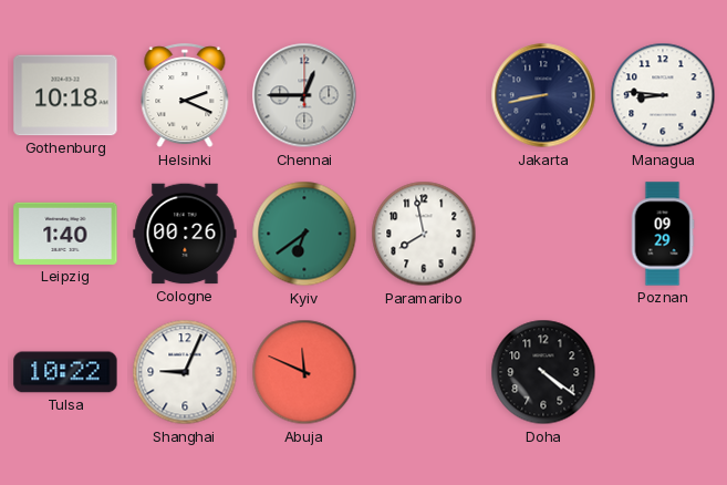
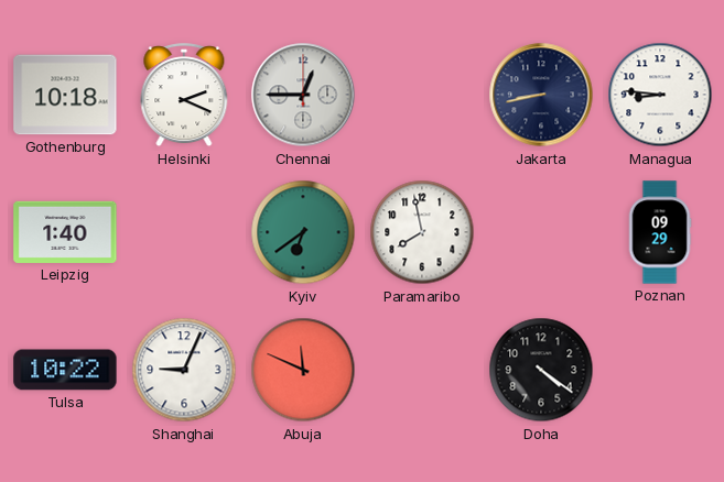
Cologne: 00:26 -> none
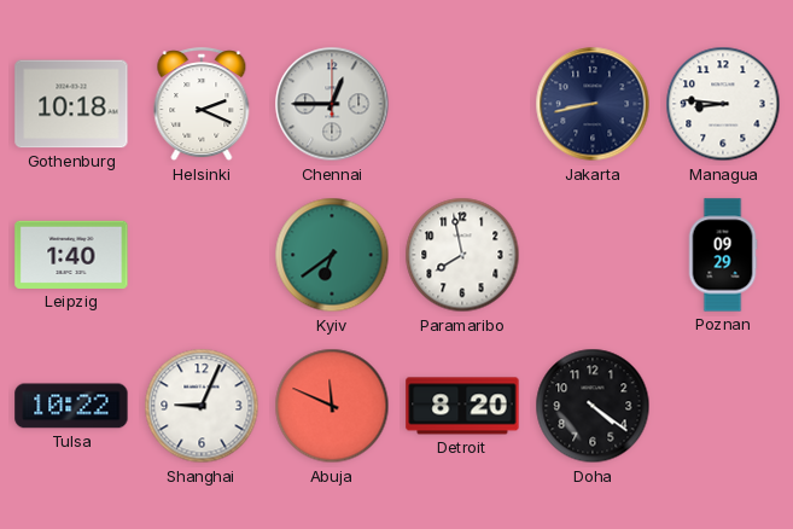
Detroit: none -> 8:20
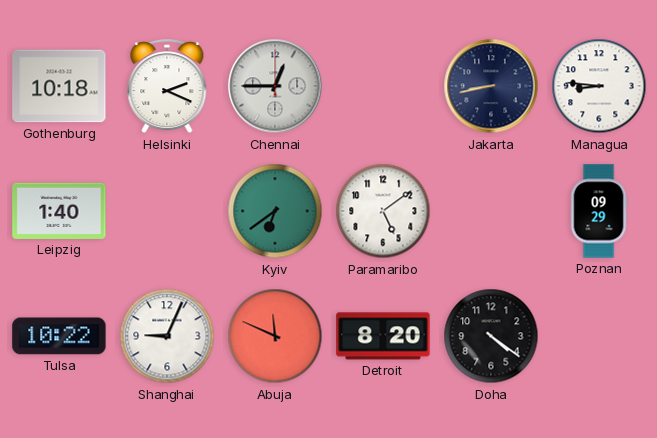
Paramaribo: 7:58 -> 5:09
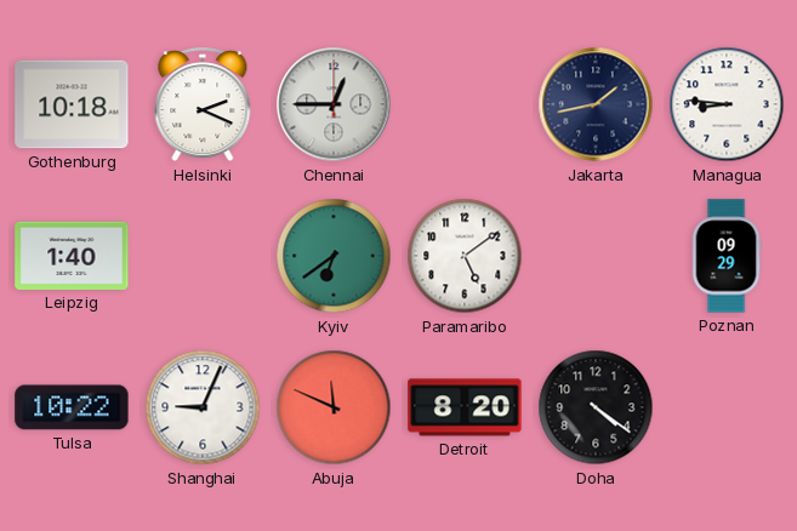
Jakarta: 8:43 -> 1:43
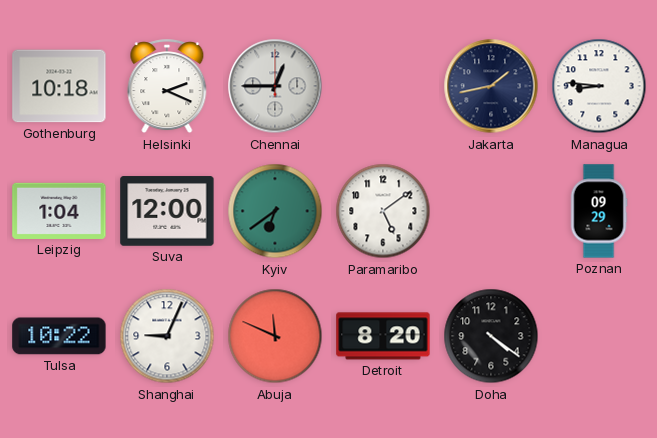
Leipzig: 1:40 -> 1:04
Suva: none -> 12:00
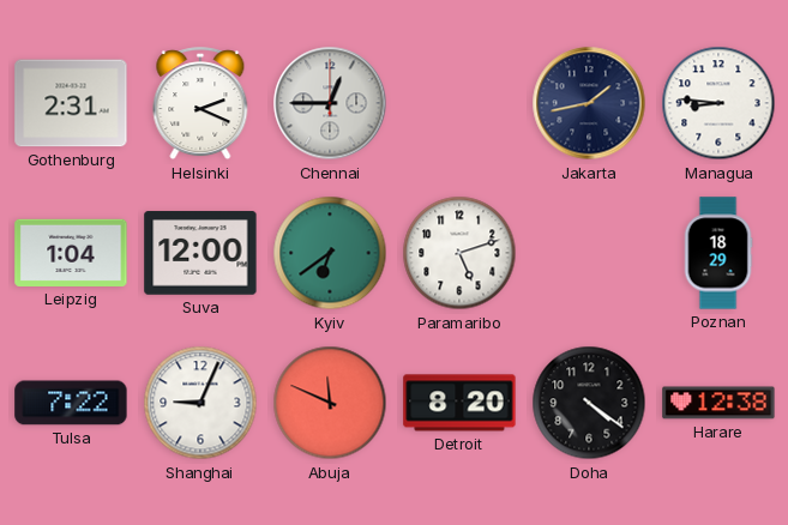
Gothenburg: 10:18 -> 2:31
Paramaribo: 5:09 -> 5:12
Poznan: 09:29 -> 18:29
Tulsa: 10:22 -> 7:22
Harare: none -> 12:38
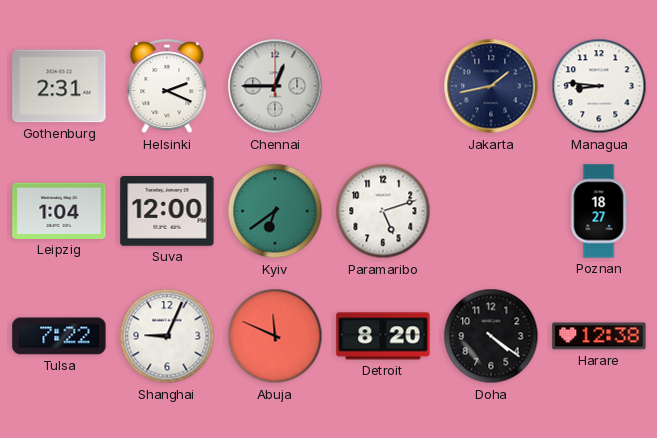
Poznan: 18:29 -> 18:27
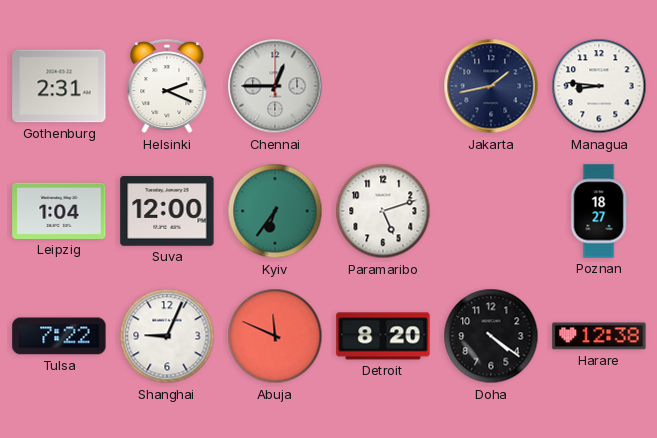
Kyiv: 6:39 -> 6:36
